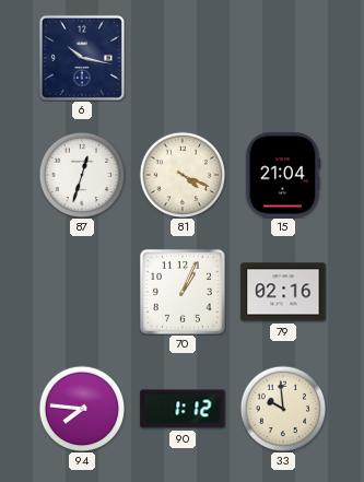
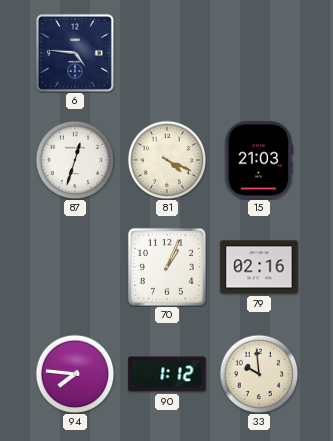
6: 10:17 -> 4:46
15: 21:04 -> 21:03
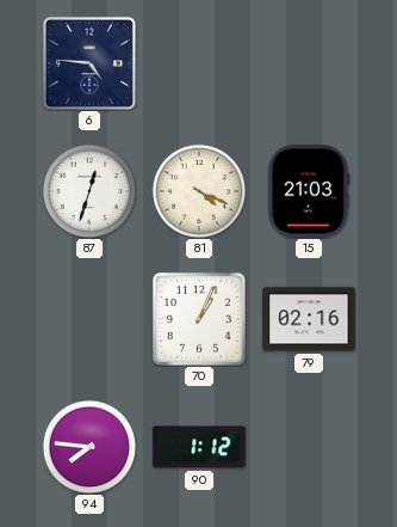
33: 9:59 -> none
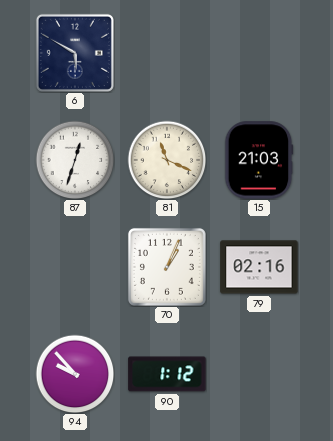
6: 4:46 -> 5:50
81: 4:19 -> 11:19
94: 7:46 -> 9:53
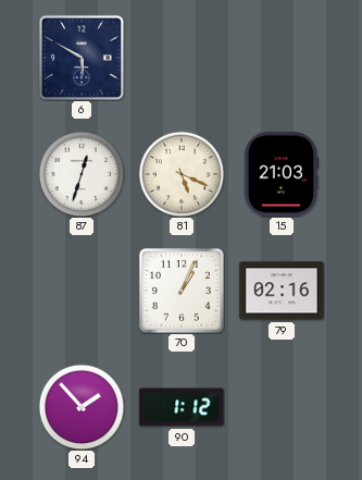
81: 11:19 -> 5:19
94: 9:53 -> 1:53
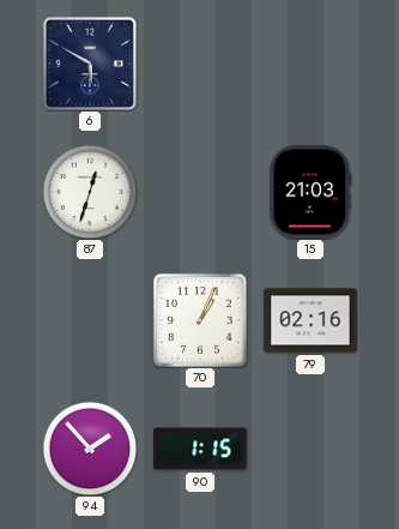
81: 5:19 -> none
90: 1:12 -> 1:15
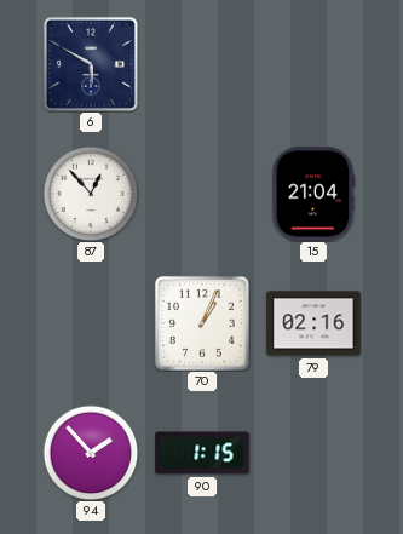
87: 12:33 -> 12:53
15: 21:03 -> 21:04
